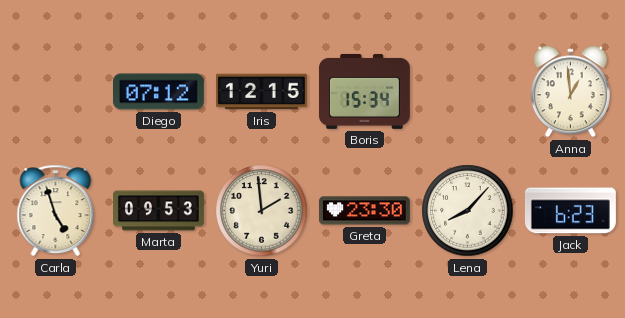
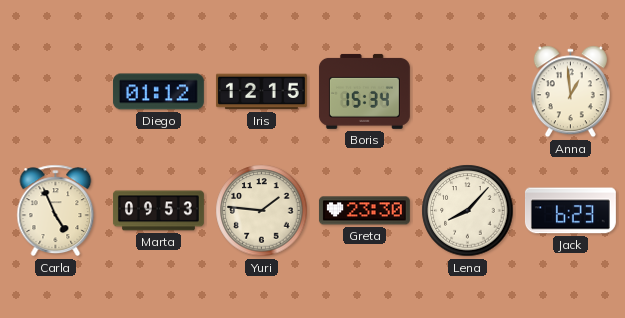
Diego: 07:12 -> 01:12
Carla: 4:57 -> 4:56
Yuri: 1:59 -> 1:46
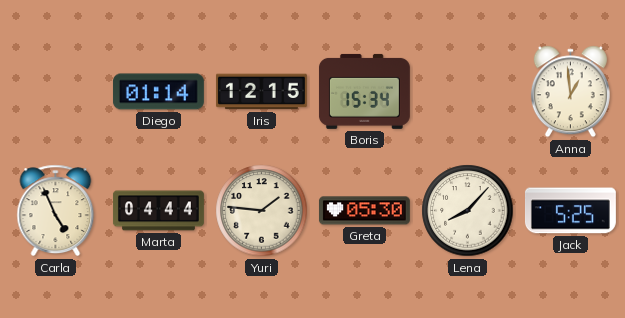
Diego: 01:12 -> 01:14
Marta: 09:53 -> 04:44
Greta: 23:30 -> 05:30
Jack: 6:23 -> 5:25
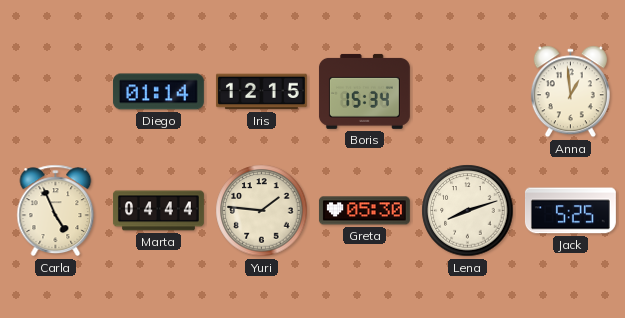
Lena: 8:07 -> 8:12
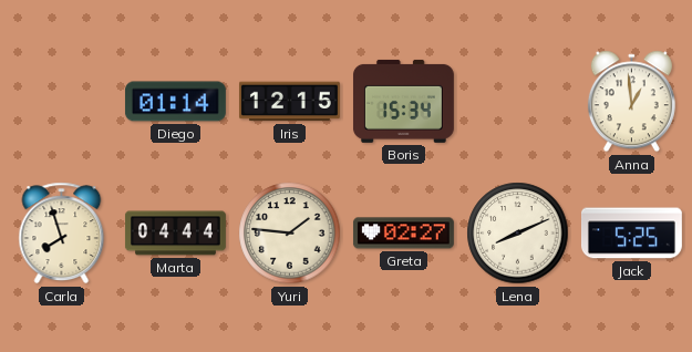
Carla: 4:56 -> 7:57
Greta: 05:30 -> 02:27
Lena: 8:12 -> 8:11
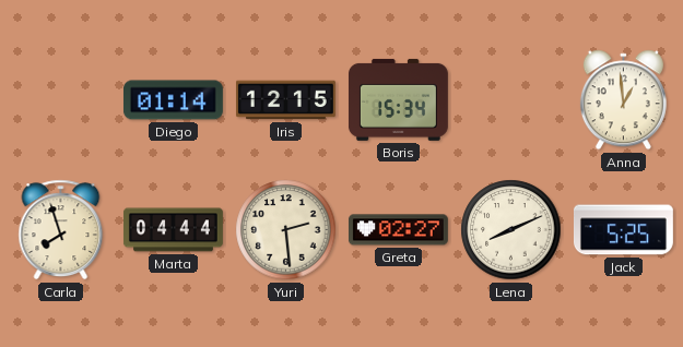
Yuri: 1:46 -> 2:29
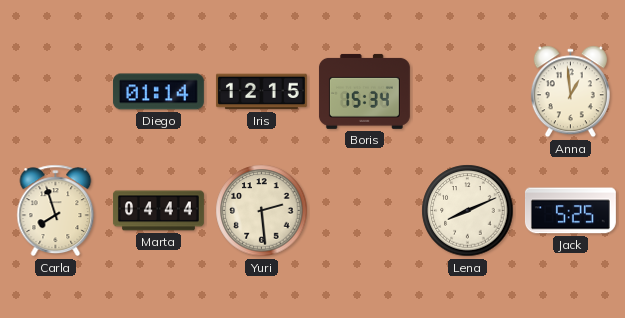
Greta: 02:27 -> none
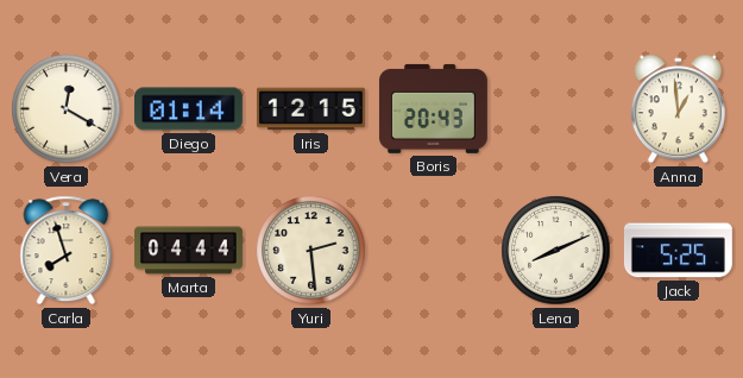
Vera: none -> 12:20
Boris: 15:34 -> 20:43
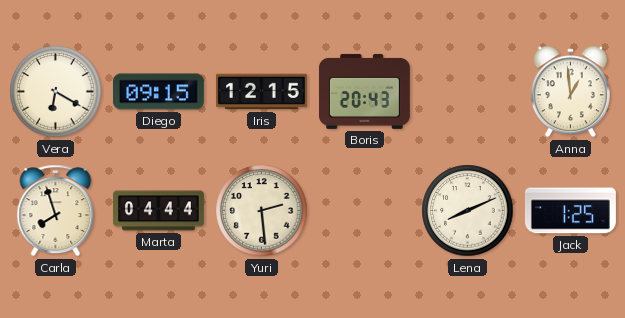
Vera: 12:20 -> 6:20
Diego: 01:14 -> 09:15
Jack: 5:25 -> 1:25
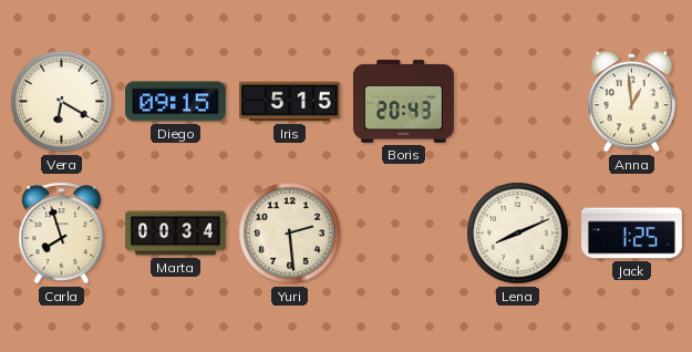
Iris: 12:15 -> 5:15
Marta: 04:44 -> 00:34
